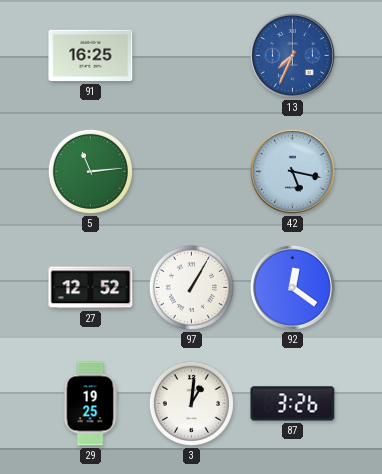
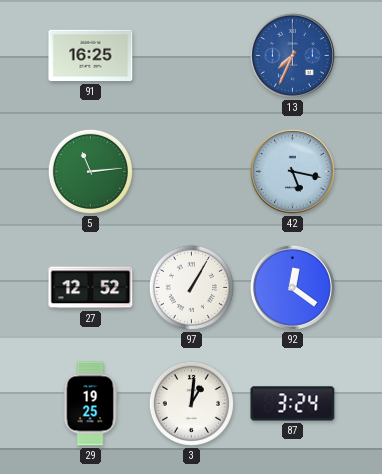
87: 3:26 -> 3:24
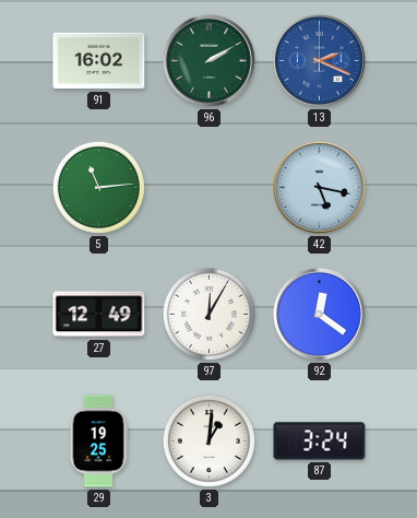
91: 16:25 -> 16:02
96: none -> 2:10
13: 7:34 -> 2:19
27: 12:52 -> 12:49
97: 1:05 -> 12:05
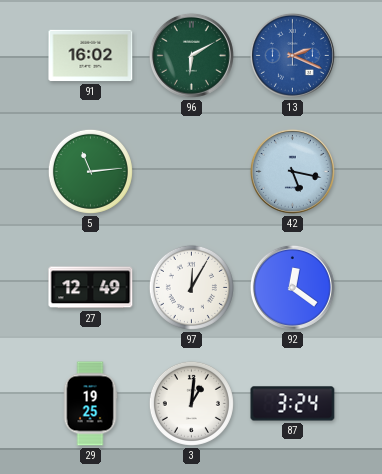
96: 2:10 -> 6:10
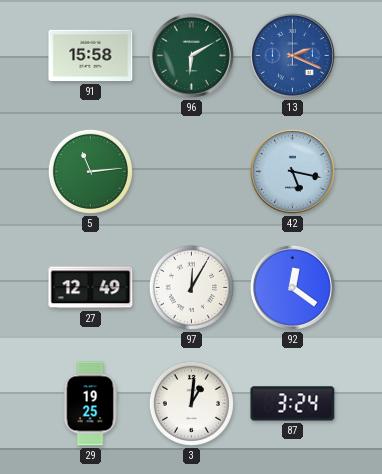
91: 16:02 -> 15:58
